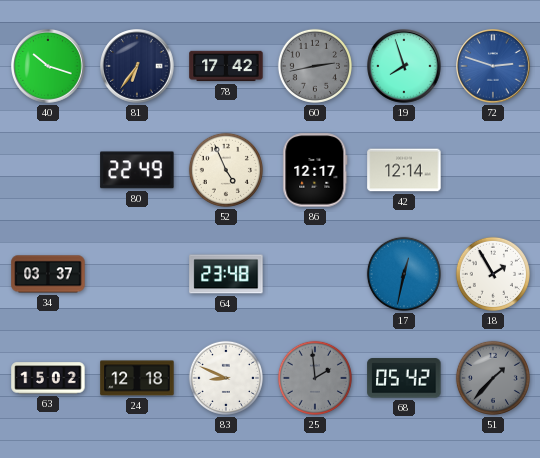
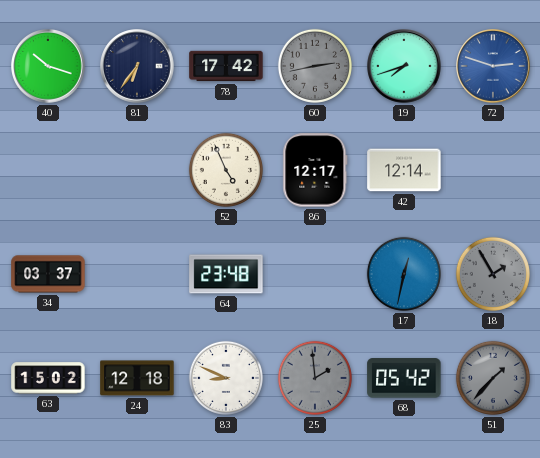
19: 7:57 -> 7:42
80: 22:49 -> none
18 dial: white -> grey
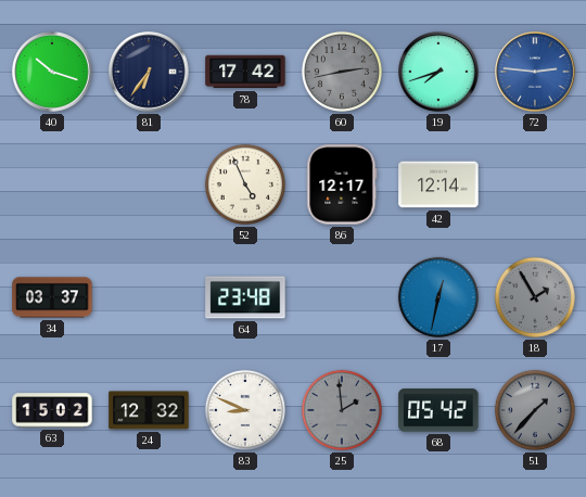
72: 2:48 -> 2:46
24: 12:18 -> 12:32
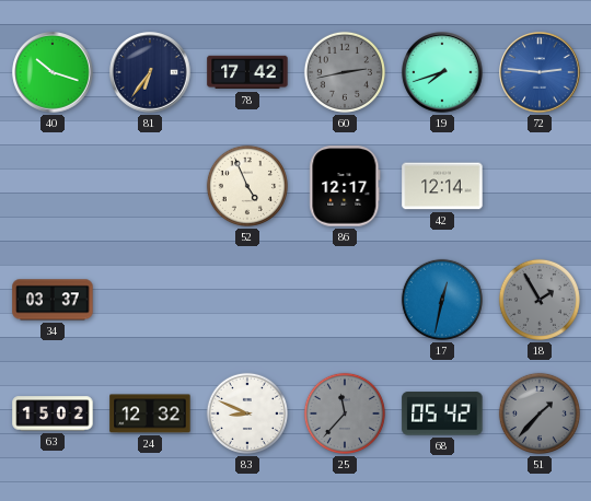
64: 23:48 -> none
25: 1:59 -> 11:37
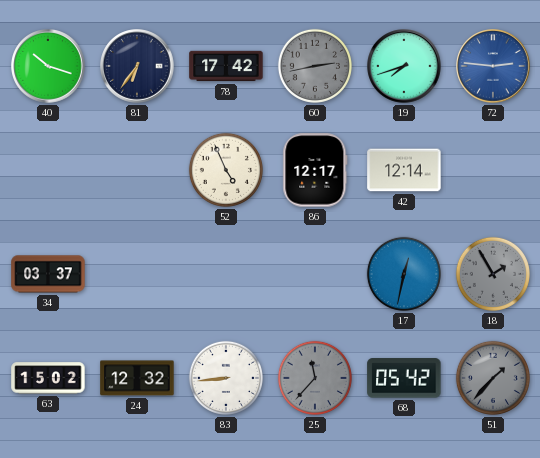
83: 8:49 -> 8:44
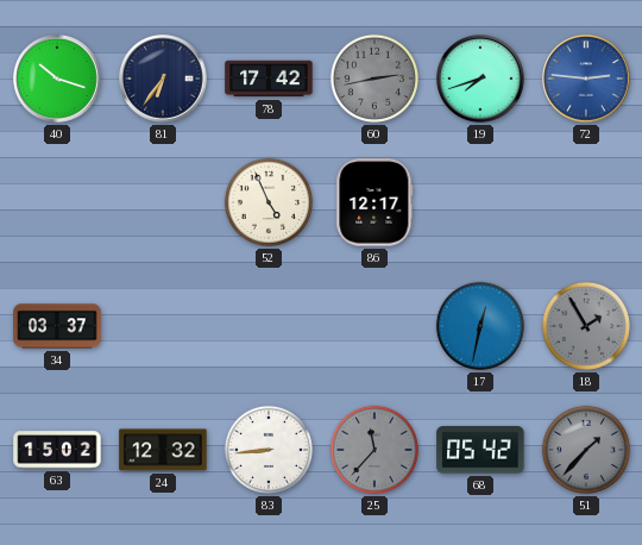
42: 12:14 -> none
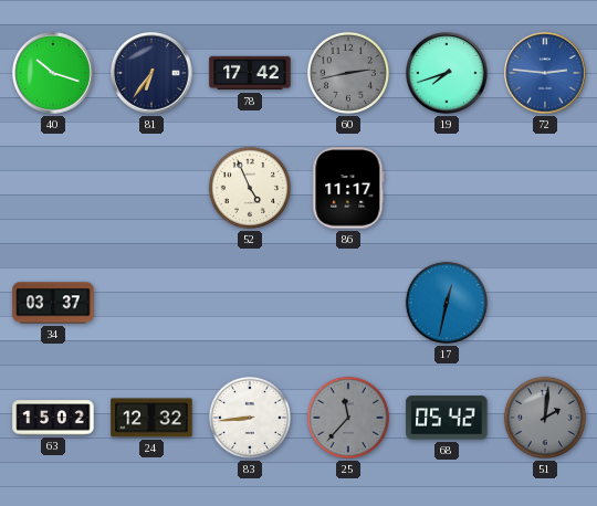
86: 12:17 -> 11:17
18: 1:55 -> none
51: 1:37 -> 2:01
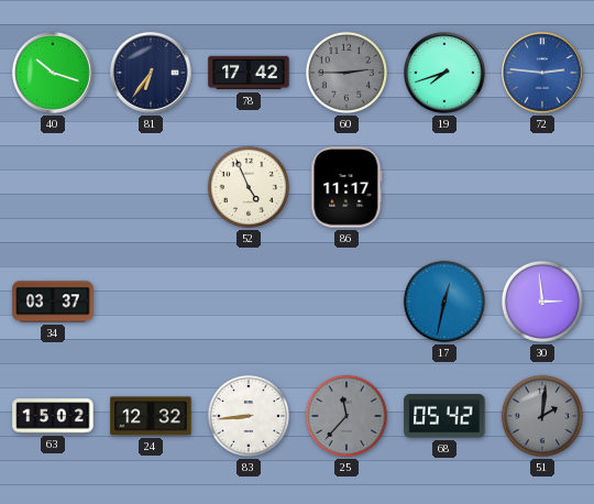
60: 2:43 -> 2:45
30: none -> 2:59
